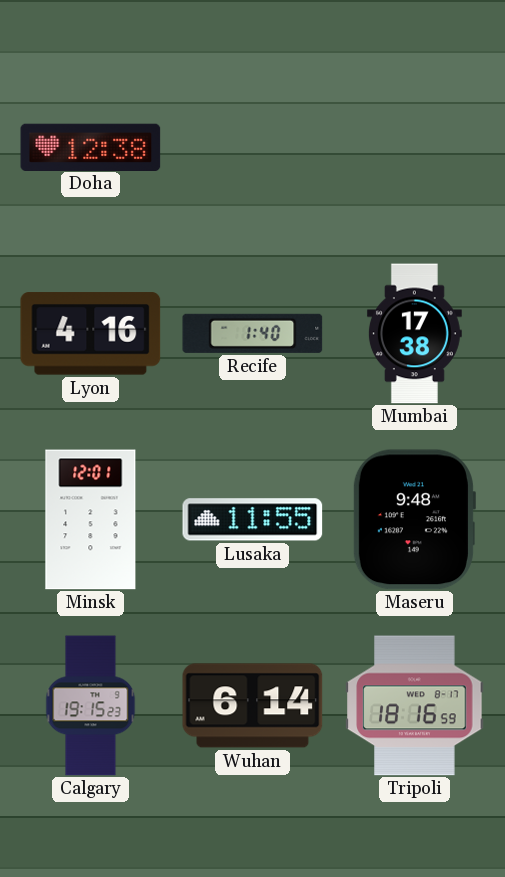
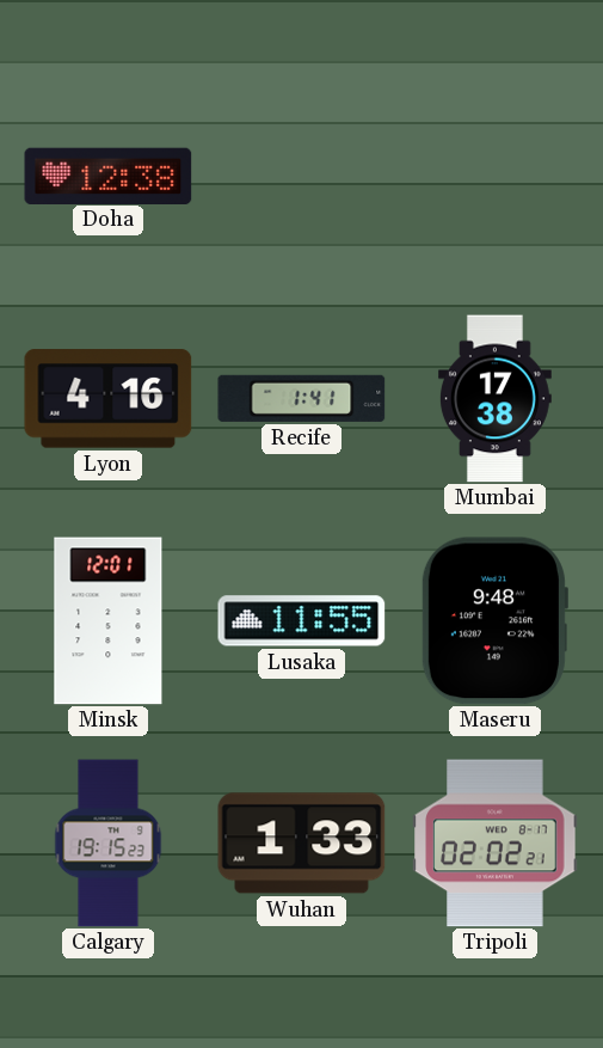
Recife: 1:40 -> 1:41
Wuhan: 6:14 -> 1:33
Tripoli: 18:16 -> 02:02
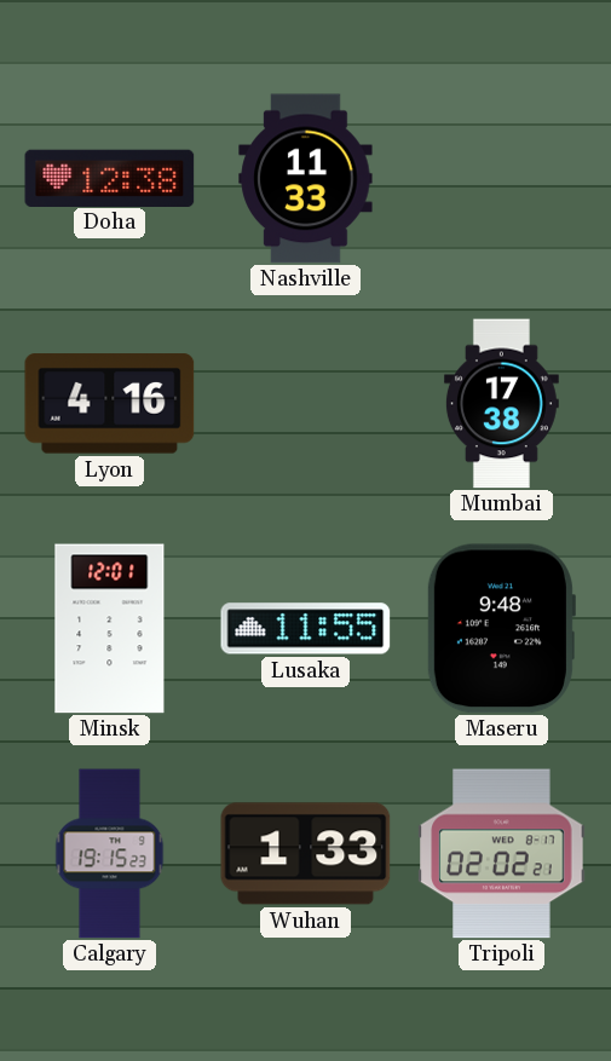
Nashville: none -> 11:33
Recife: 1:41 -> none
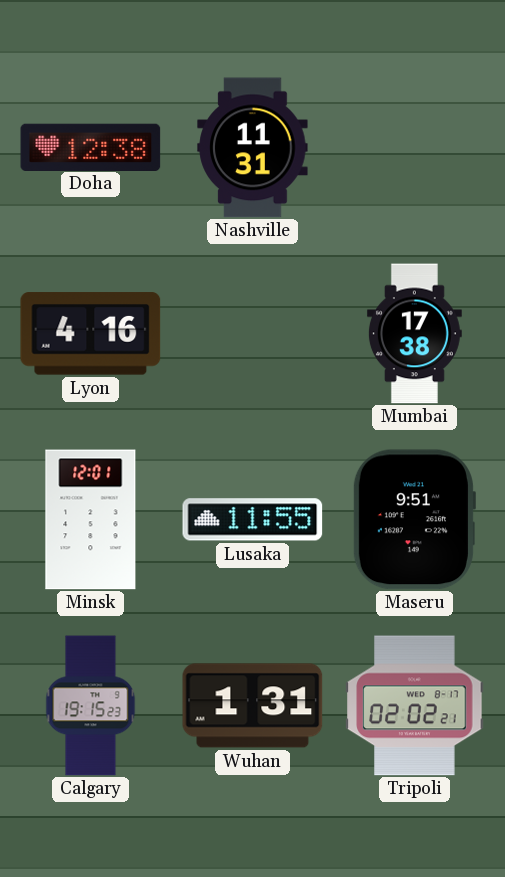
Nashville: 11:33 -> 11:31
Maseru: 9:48 -> 9:51
Wuhan: 1:33 -> 1:31
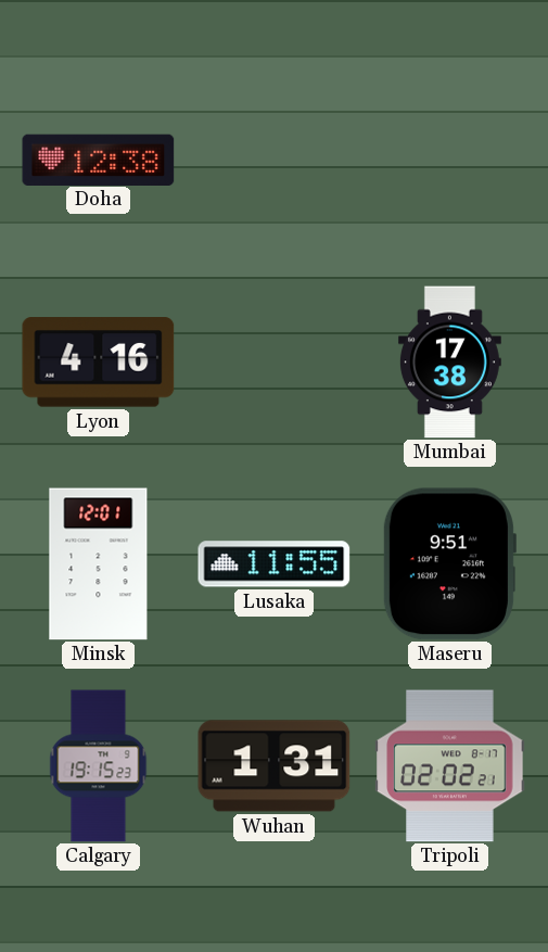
Nashville: 11:31 -> none
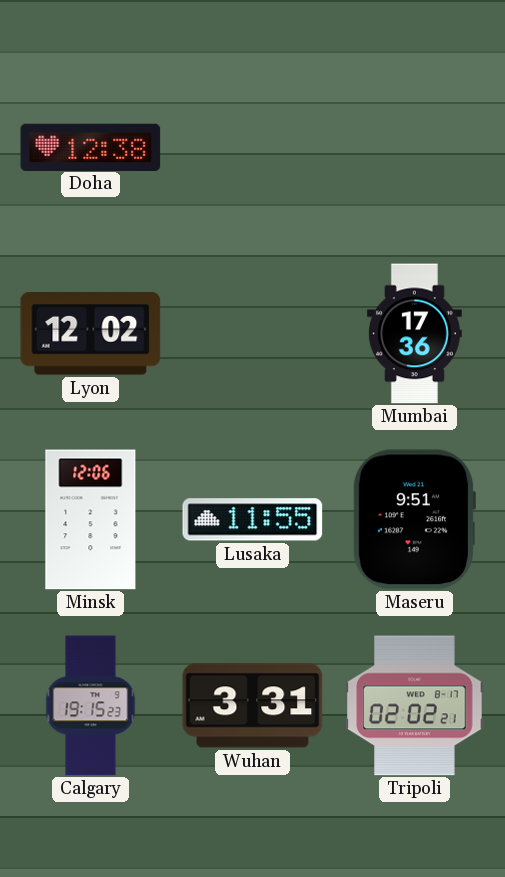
Lyon: 4:16 -> 12:02
Mumbai: 17:38 -> 17:36
Minsk: 12:01 -> 12:06
Wuhan: 1:31 -> 3:31
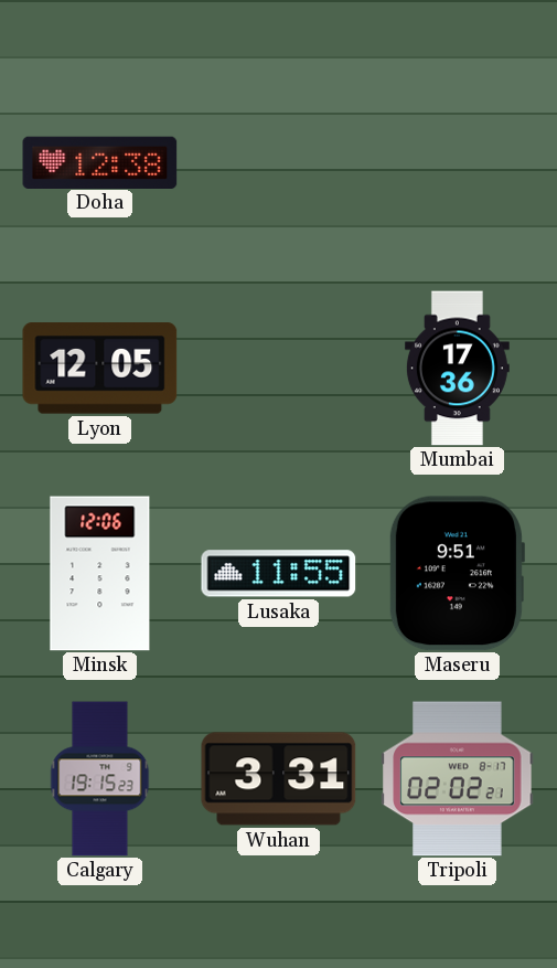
Lyon: 12:02 -> 12:05
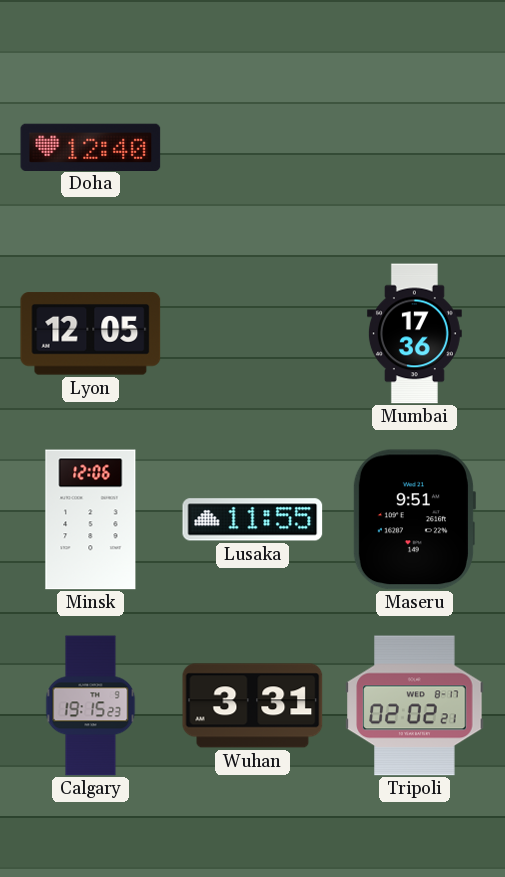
Doha: 12:38 -> 12:40
